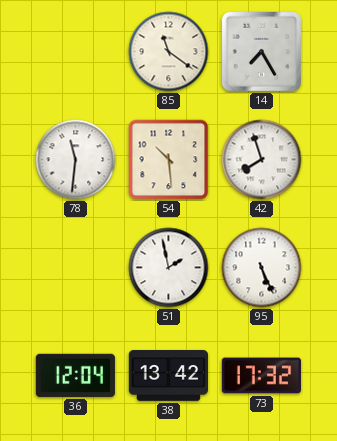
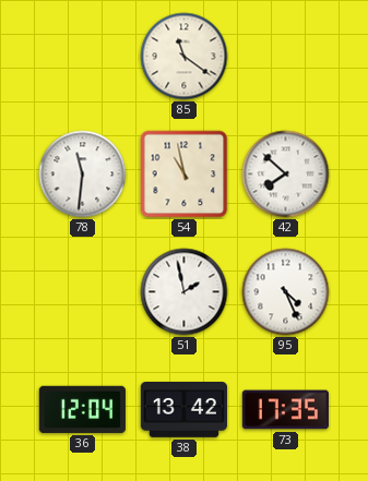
14: 7:25 -> none
54: 10:29 -> 10:58
42: 7:57 -> 7:52
95: 5:26 -> 4:26
73: 17:32 -> 17:35
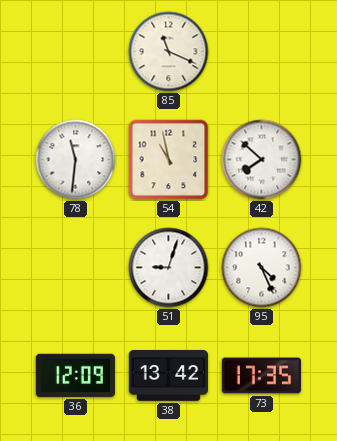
85: 11:21 -> 11:19
51: 1:58 -> 9:03
36: 12:04 -> 12:09
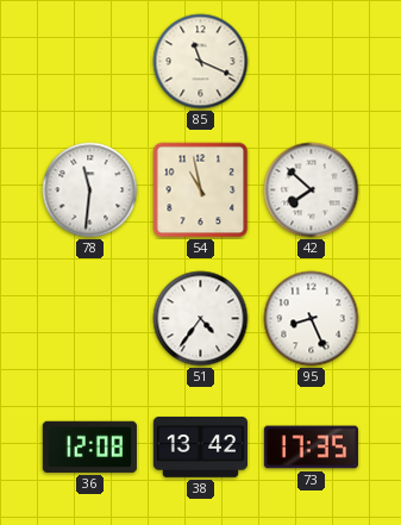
51: 9:03 -> 4:36
95: 4:26 -> 8:26
36: 12:09 -> 12:08
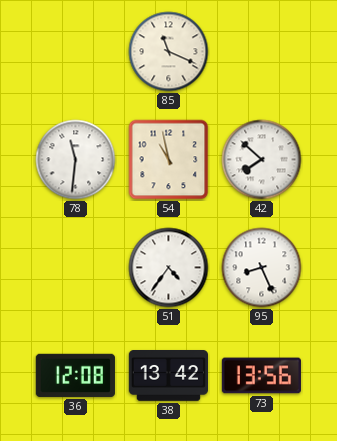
73: 17:35 -> 13:56
